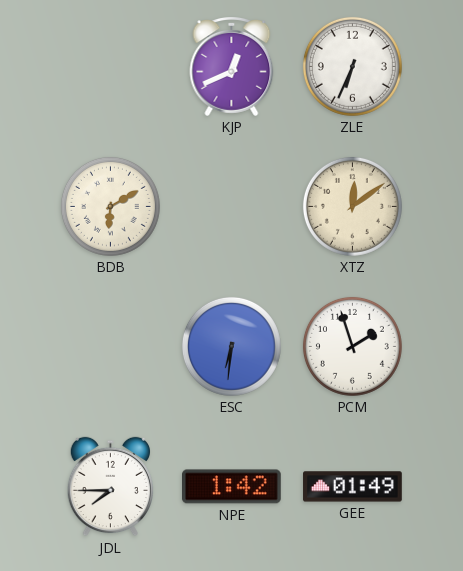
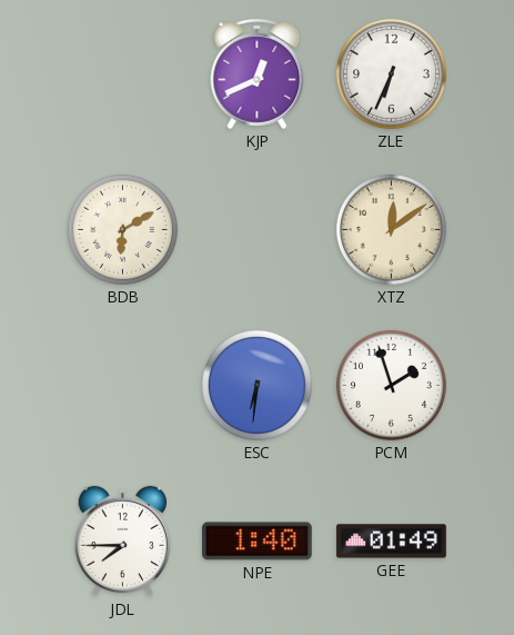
NPE: 1:42 -> 1:40
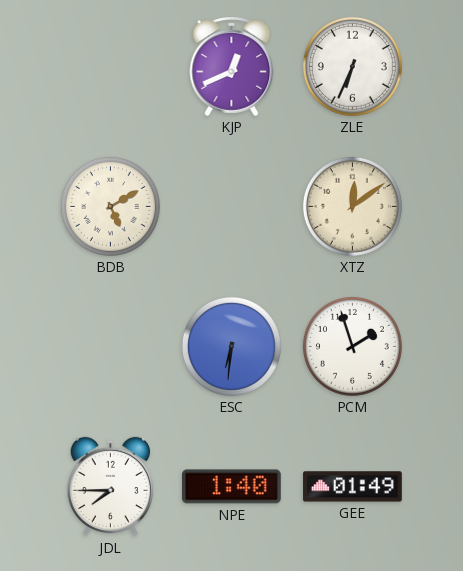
BDB: 6:10 -> 5:10
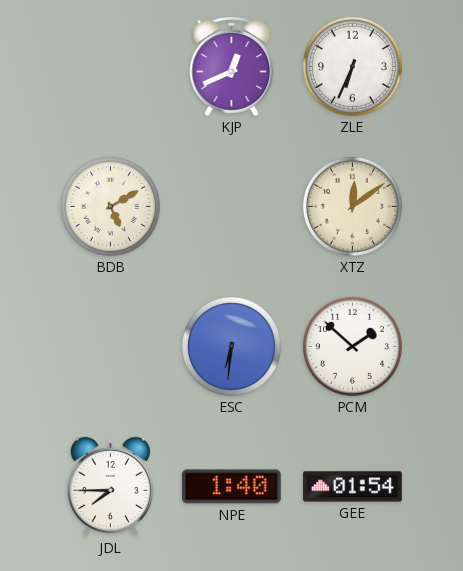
PCM: 1:57 -> 1:52
GEE: 01:49 -> 01:54
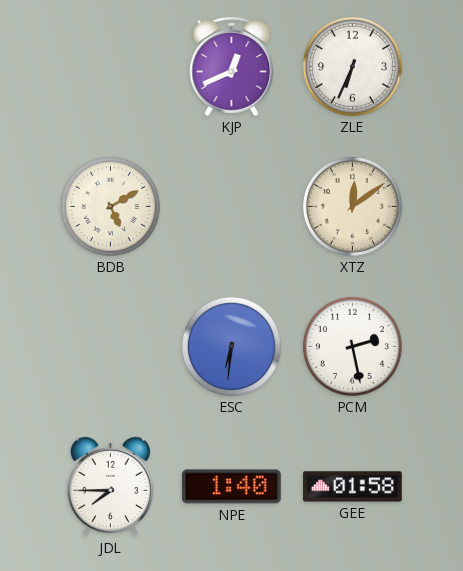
PCM: 1:52 -> 2:28
GEE: 01:54 -> 01:58
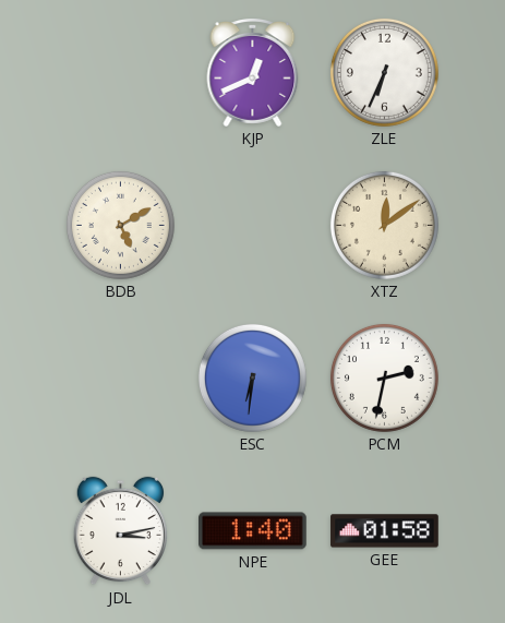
PCM: 2:28 -> 2:32
JDL: 7:45 -> 3:13
